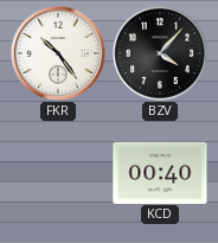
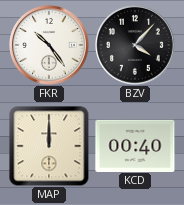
MAP: none -> 12:00
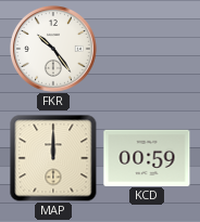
BZV: 4:07 -> none
KCD: 00:40 -> 00:59
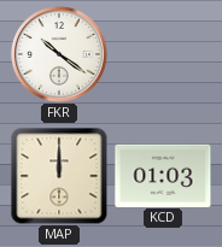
FKR: 10:24 -> 10:21
KCD: 00:59 -> 01:03
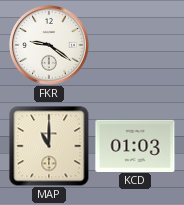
FKR: 10:21 -> 9:21
MAP: 12:00 -> 11:00
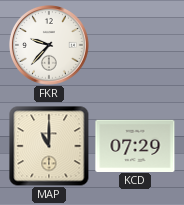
FKR: 9:21 -> 9:37
KCD: 01:03 -> 07:29
